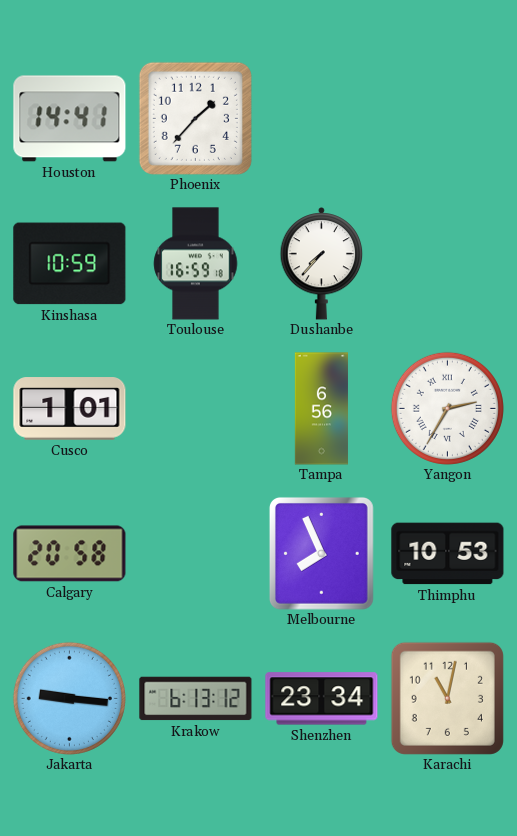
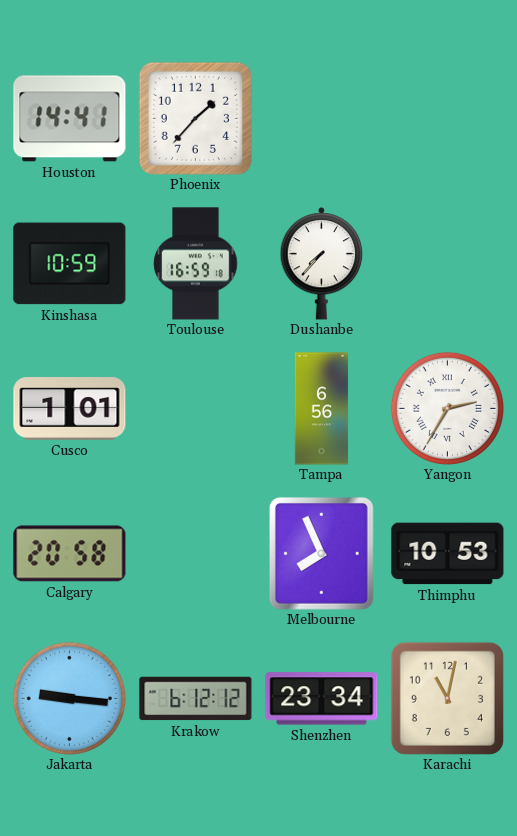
Krakow: 6:13 -> 6:12
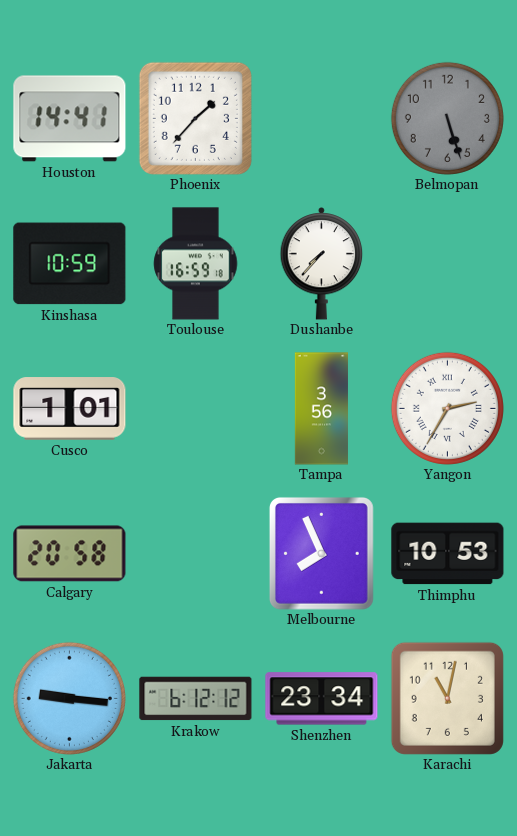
Belmopan: none -> 5:27
Tampa: 6:56 -> 3:56
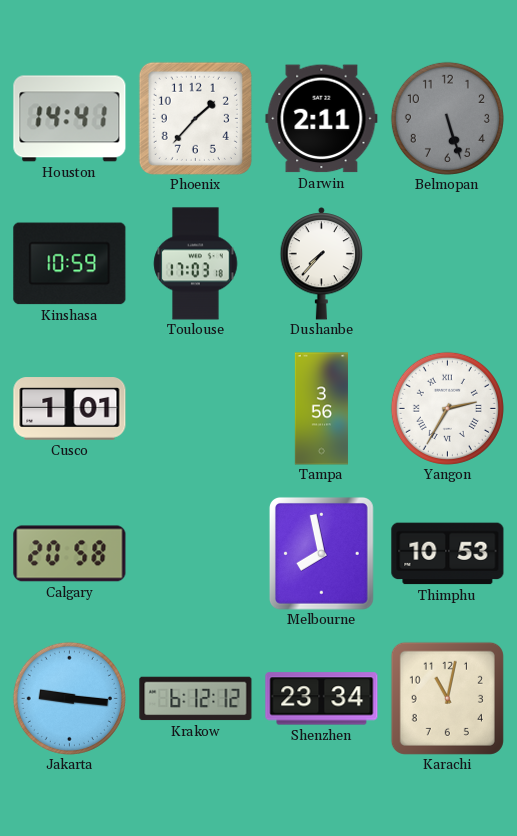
Darwin: none -> 2:11
Toulouse: 16:59 -> 17:03
Melbourne: 7:56 -> 7:58
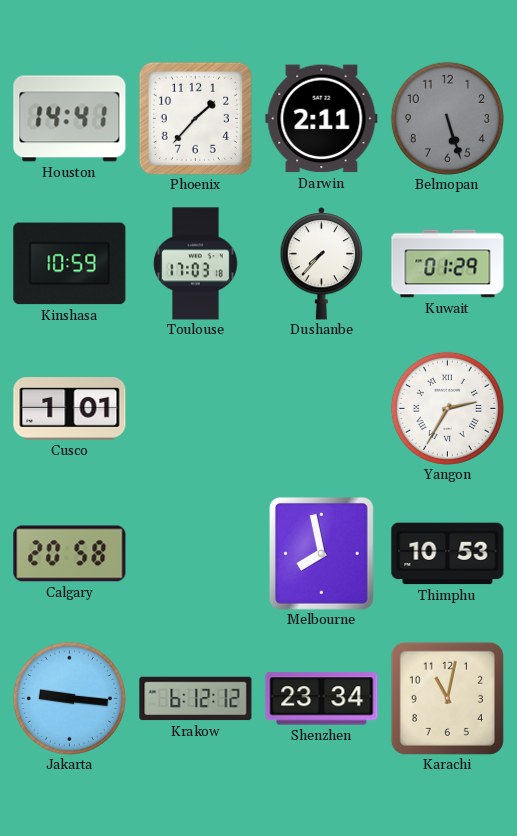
Kuwait: none -> 01:29
Tampa: 3:56 -> none
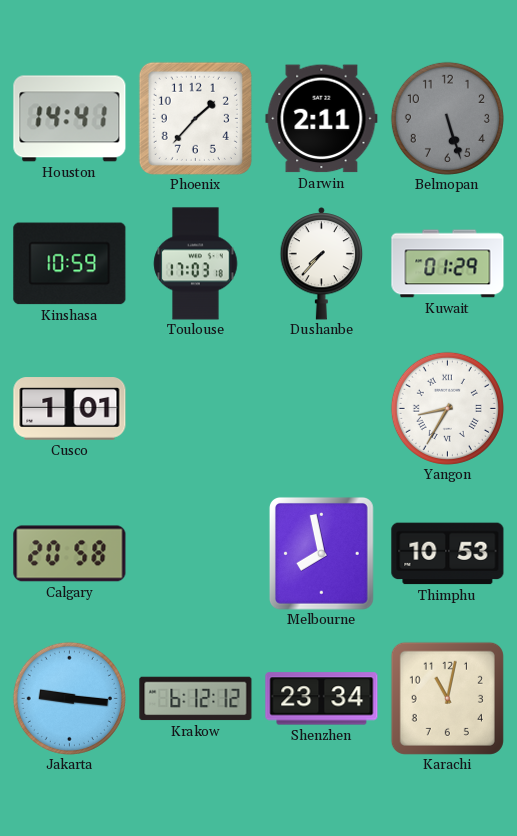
Yangon: 2:35 -> 8:35
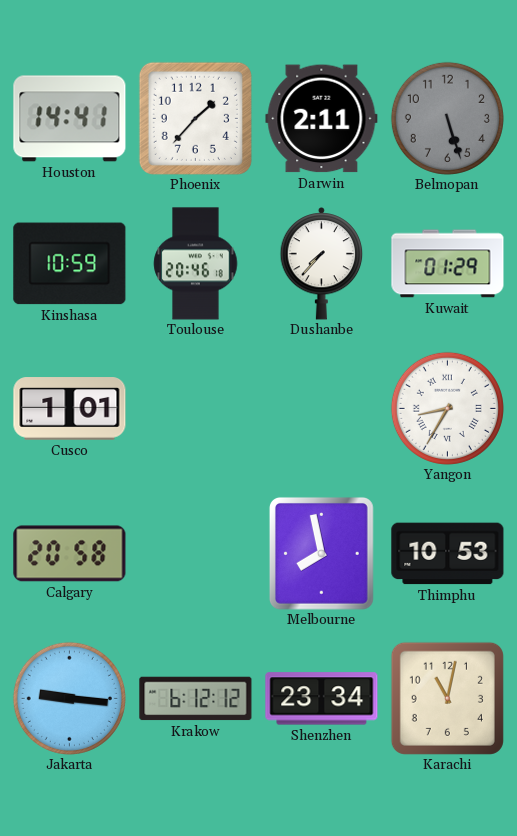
Toulouse: 17:03 -> 20:46
